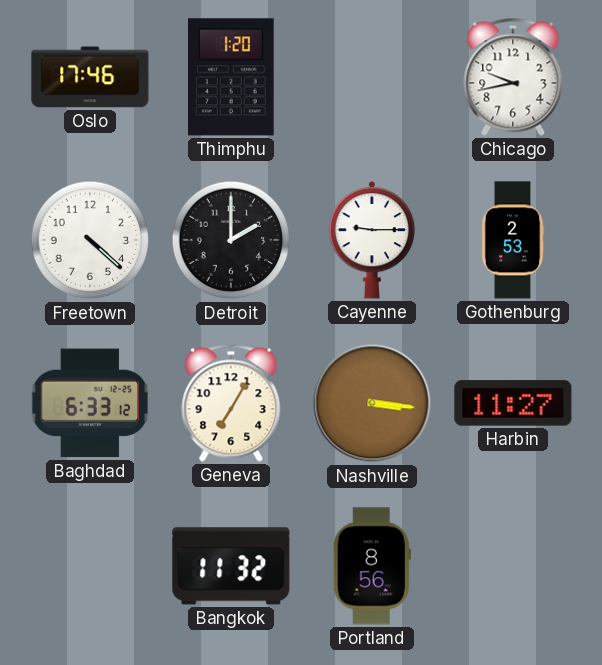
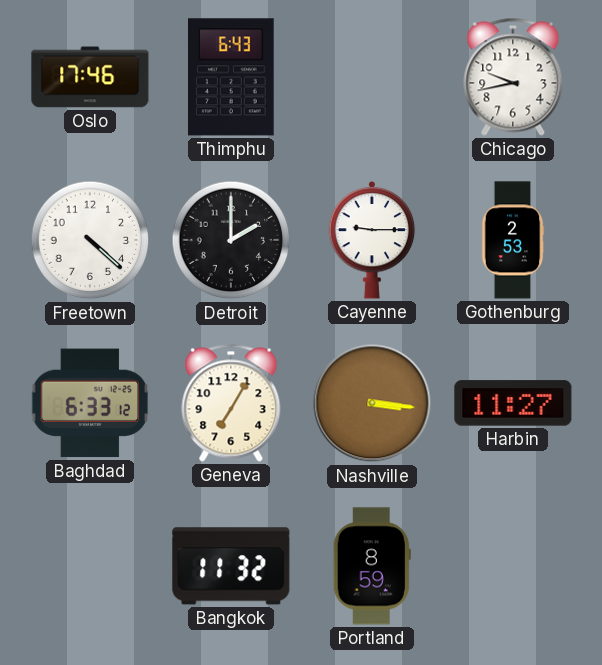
Thimphu: 1:20 -> 6:43
Portland: 8:56 -> 8:59
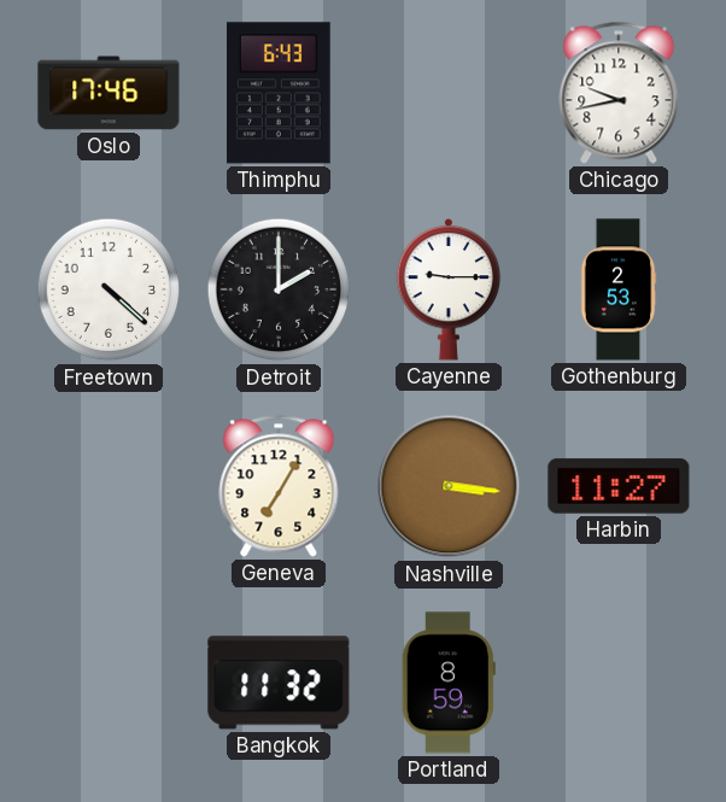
Baghdad: 6:33 -> none
